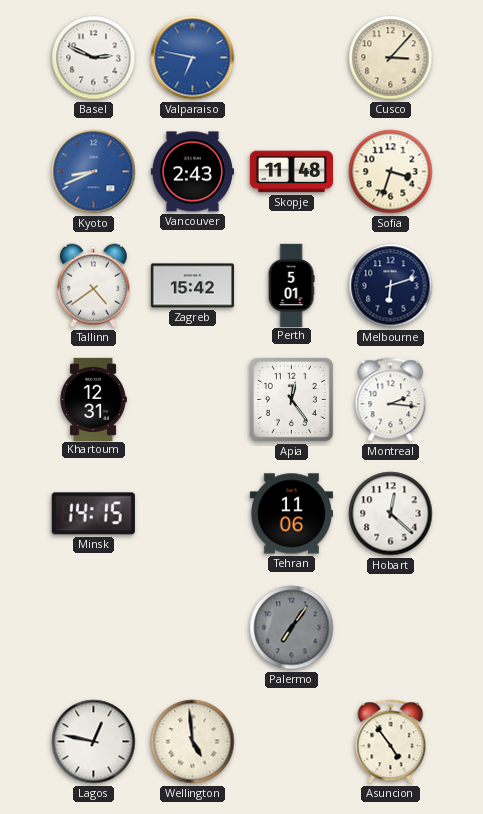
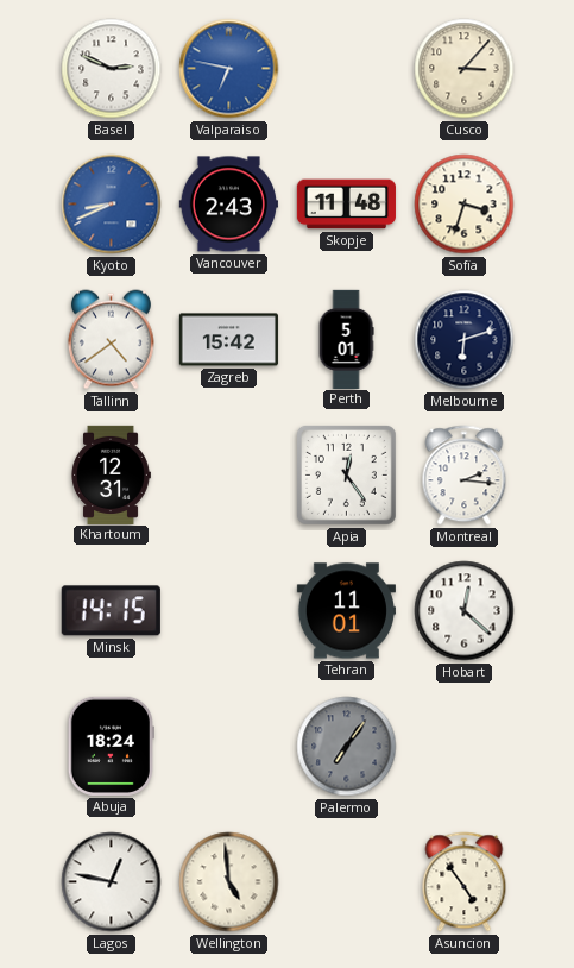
Tehran: 11:06 -> 11:01
Abuja: none -> 18:24
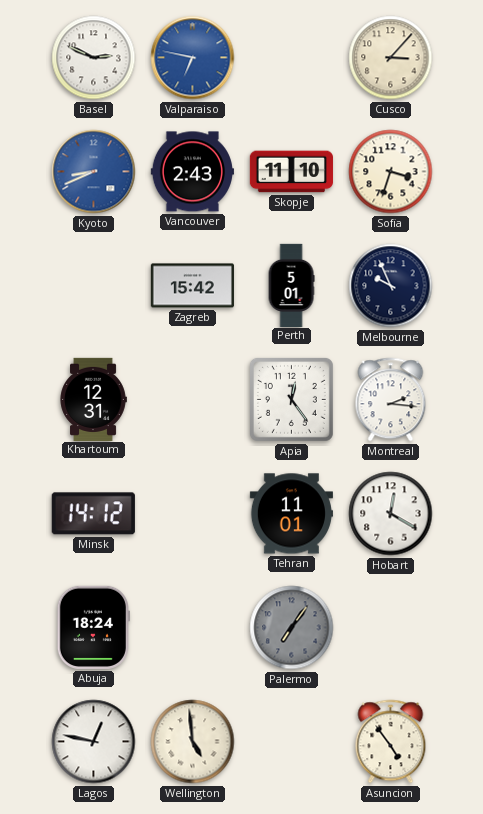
Skopje: 11:48 -> 11:10
Tallinn: 4:39 -> none
Melbourne: 6:12 -> 9:56
Minsk: 14:15 -> 14:12
Hobart: 12:22 -> 12:20
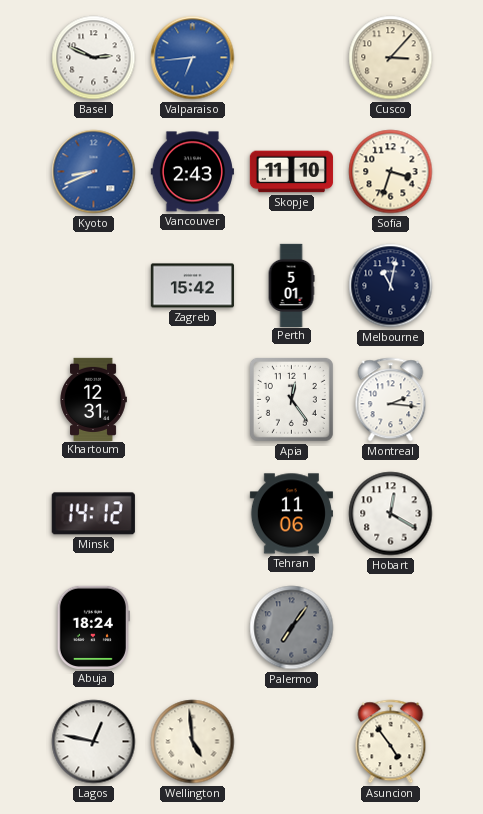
Valparaiso: 6:47 -> 6:44
Melbourne: 9:56 -> 11:02
Tehran: 11:01 -> 11:06
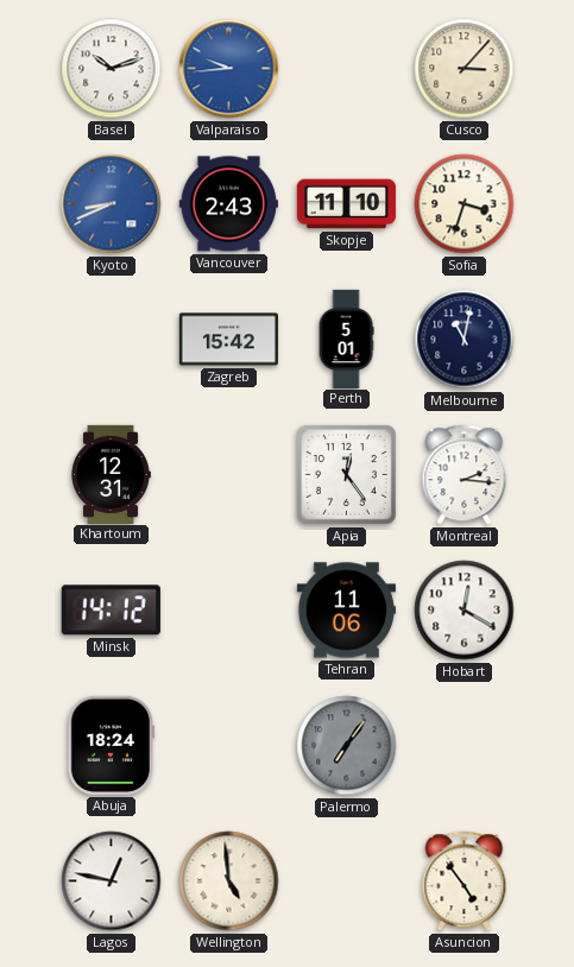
Basel: 2:49 -> 10:12
Valparaiso: 6:44 -> 9:44
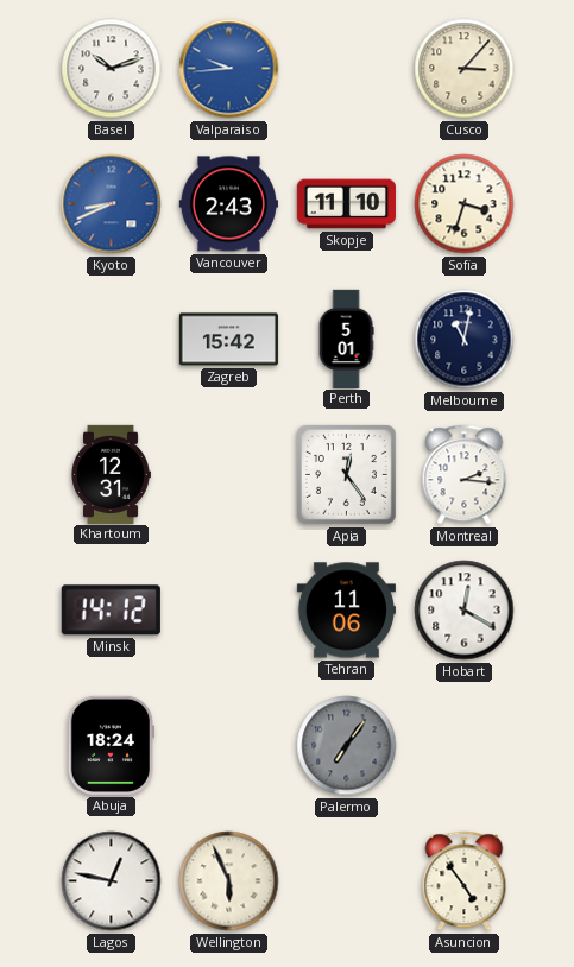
Wellington: 4:59 -> 5:56
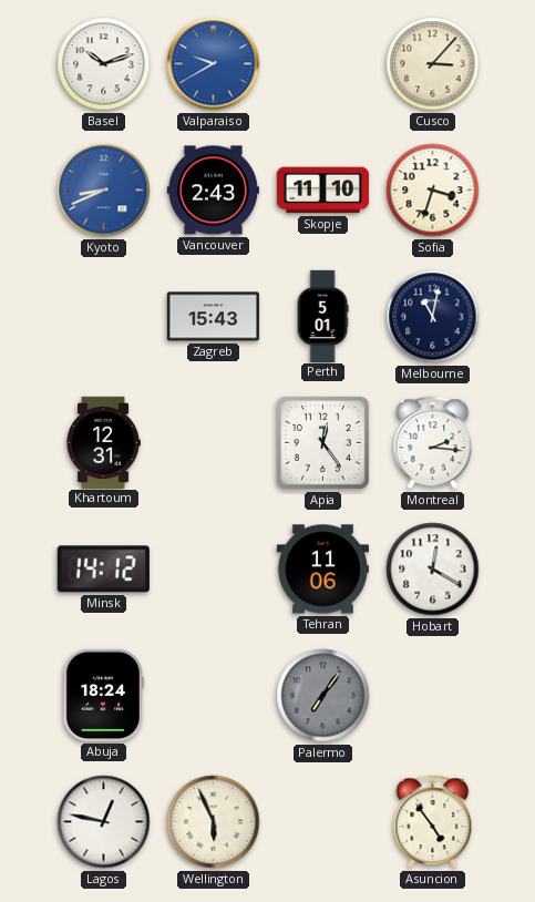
Valparaiso: 9:44 -> 9:40
Zagreb: 15:42 -> 15:43
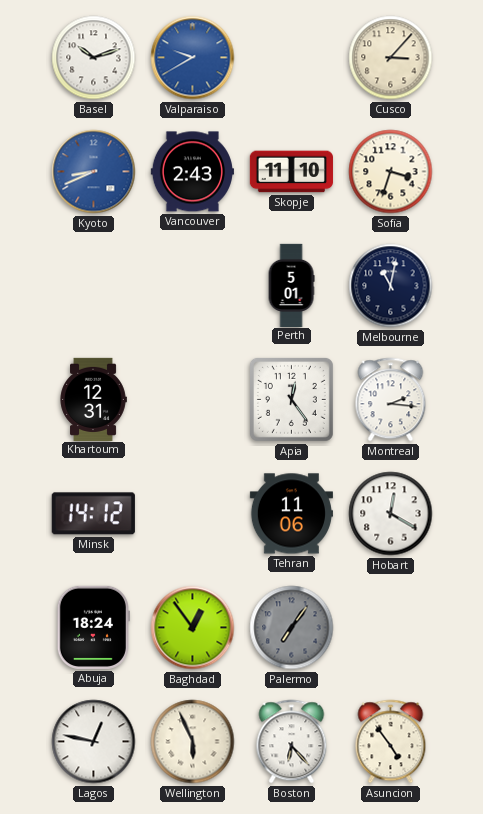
Zagreb: 15:43 -> none
Baghdad: none -> 12:54
Boston: none -> 6:23
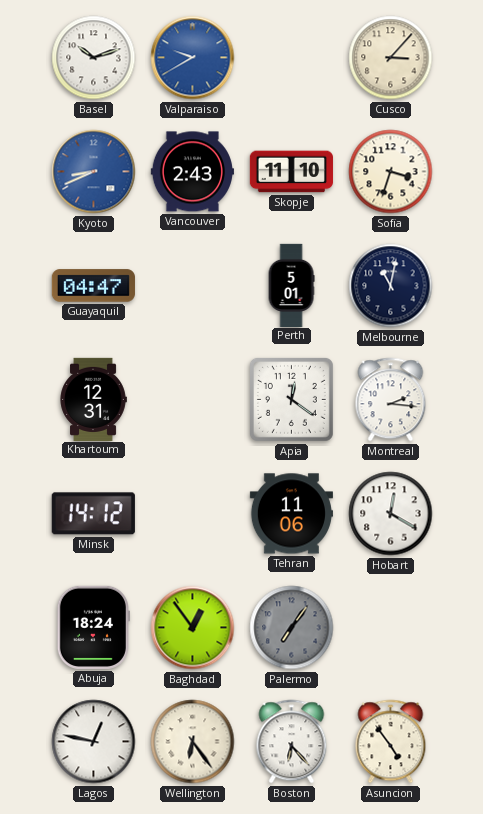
Guayaquil: none -> 04:47
Apia: 12:24 -> 12:21
Wellington: 5:56 -> 6:24
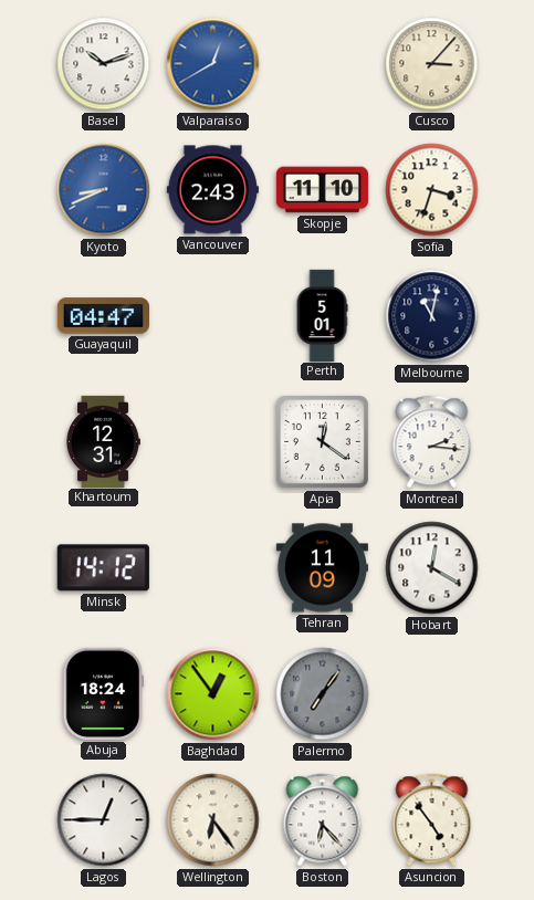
Valparaiso: 9:40 -> 12:40
Tehran: 11:06 -> 11:09
Lagos: 12:47 -> 12:45
